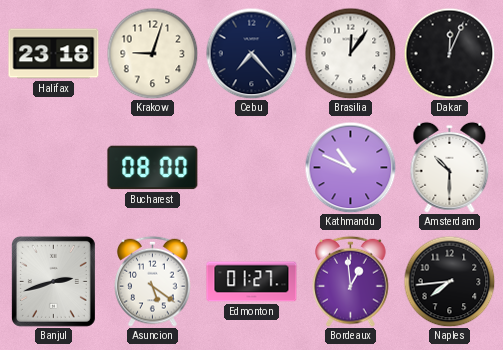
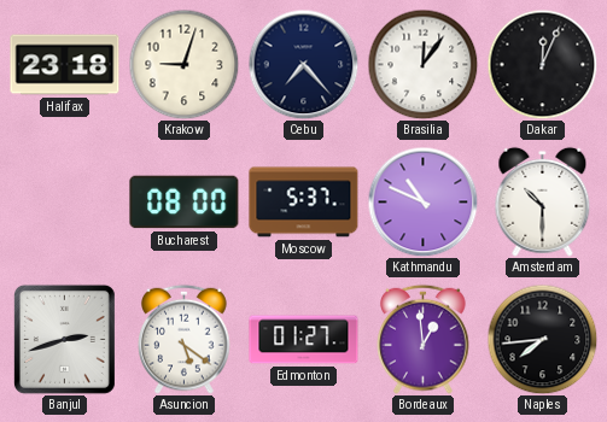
Moscow: none -> 5:37
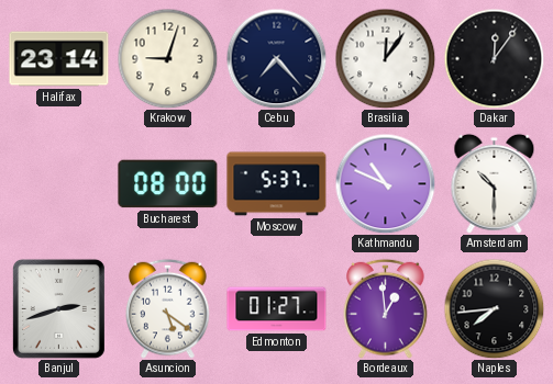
Halifax: 23:18 -> 23:14
Dakar: 12:04 -> 12:06
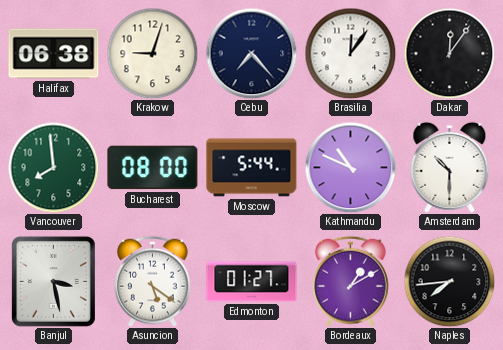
Halifax: 23:14 -> 06:38
Vancouver: none -> 7:59
Moscow: 5:37 -> 5:44
Banjul: 2:42 -> 3:28
Bordeaux: 12:59 -> 1:10
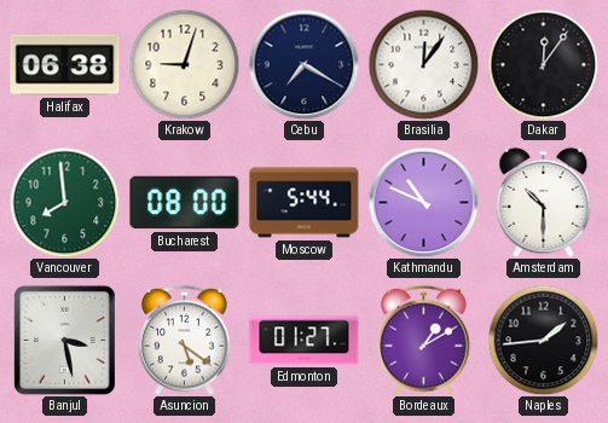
Cebu: 7:23 -> 7:20
Naples: 7:44 -> 1:44
